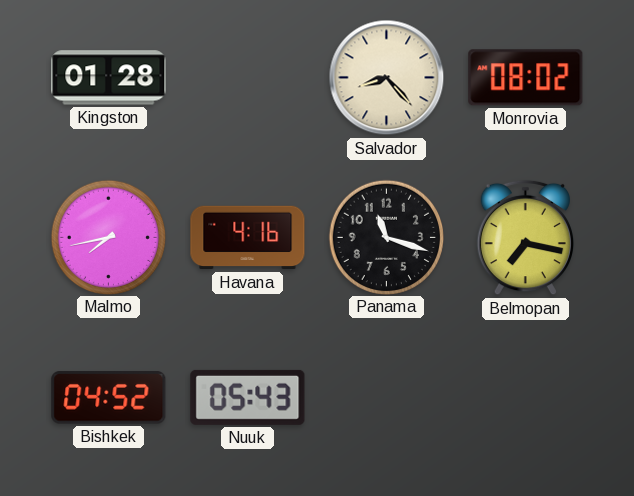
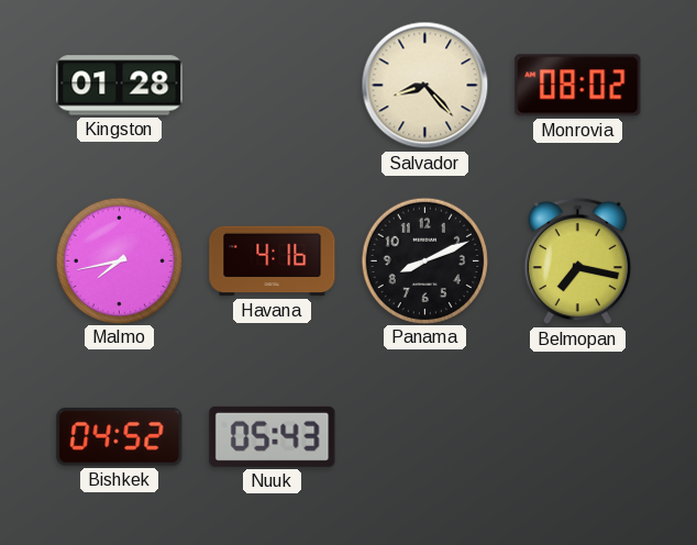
Panama: 11:18 -> 8:11
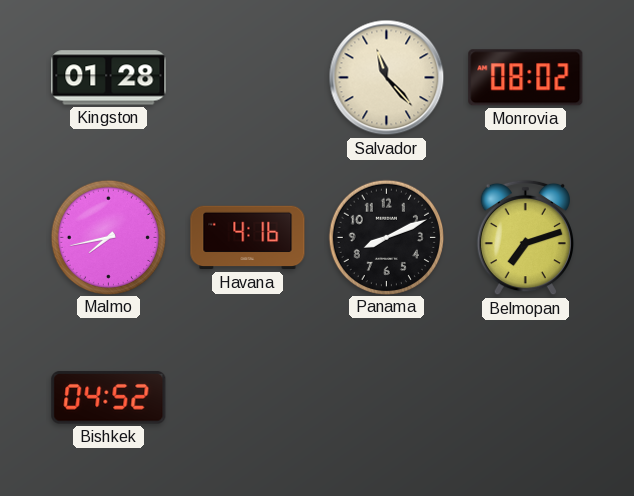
Salvador: 8:23 -> 11:23
Belmopan: 7:17 -> 7:12
Nuuk: 05:43 -> none
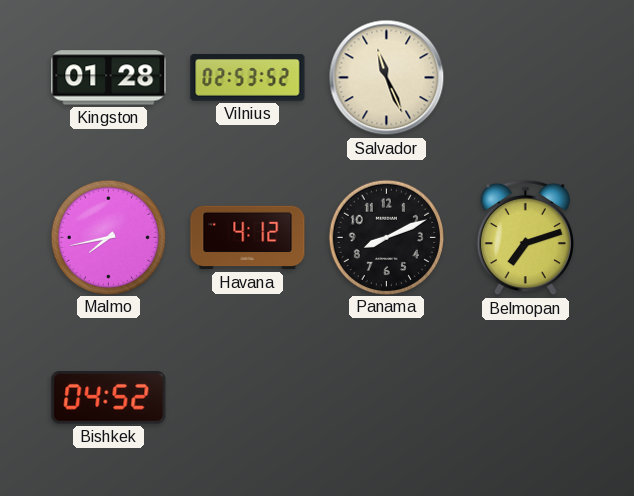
Vilnius: none -> 02:53
Salvador: 11:23 -> 11:26
Monrovia: 08:02 -> none
Havana: 4:16 -> 4:12
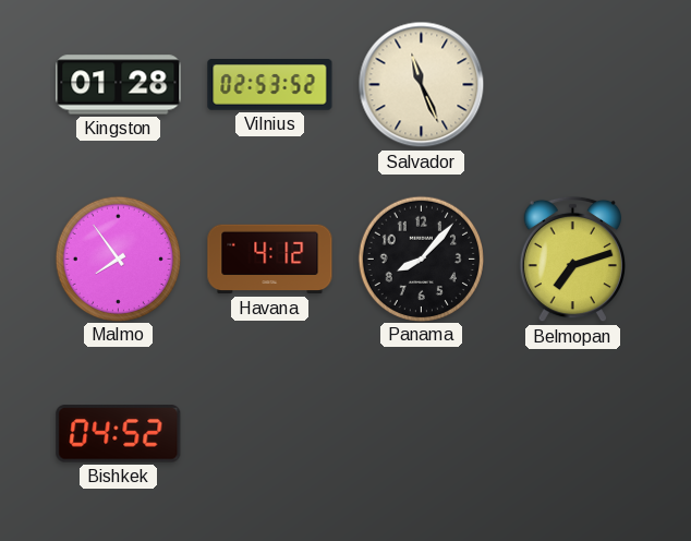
Malmo: 7:43 -> 7:54
Panama: 8:11 -> 8:07
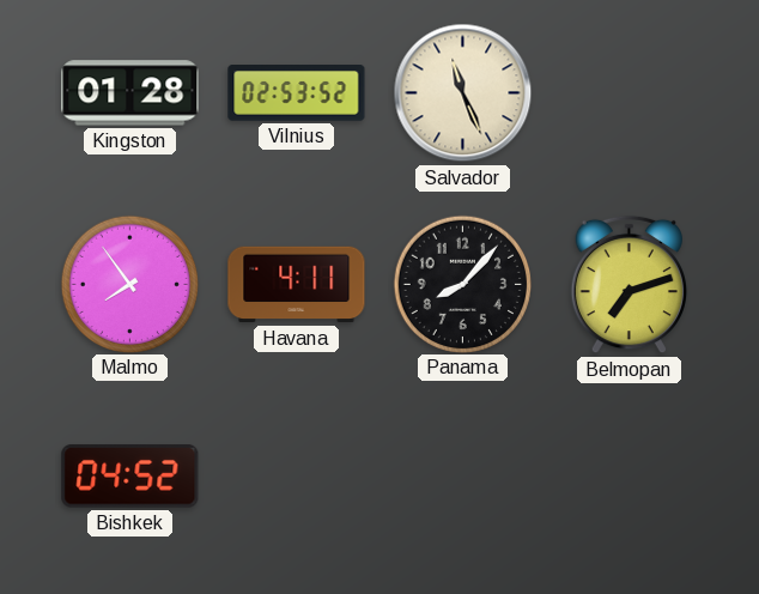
Havana: 4:12 -> 4:11
